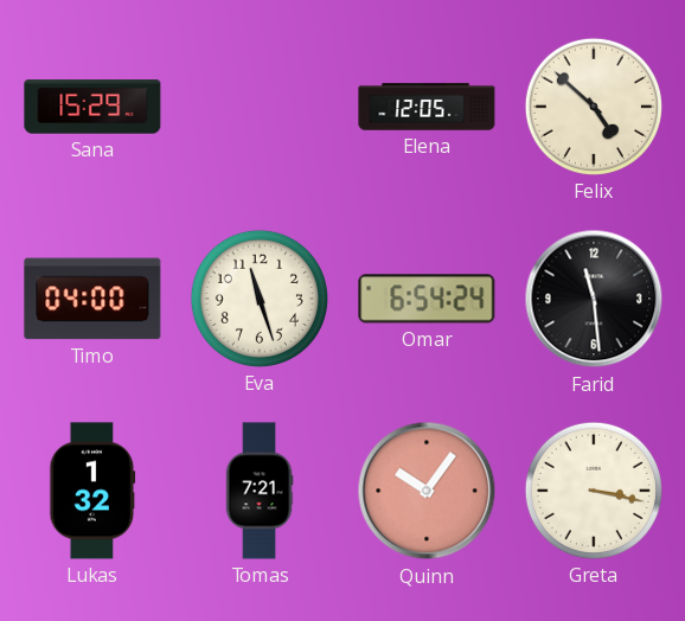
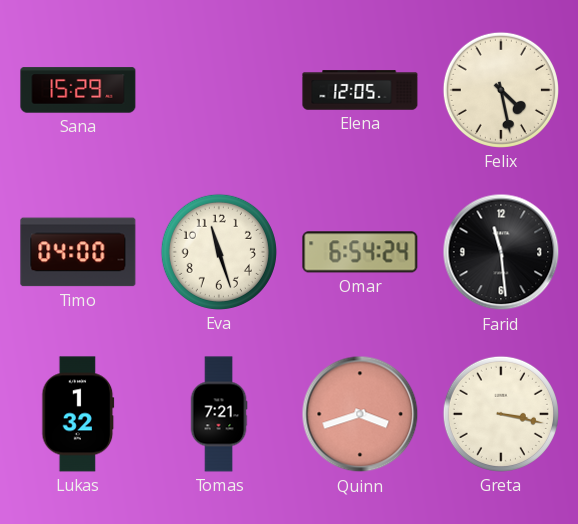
Felix: 4:52 -> 4:28
Quinn: 10:06 -> 3:42
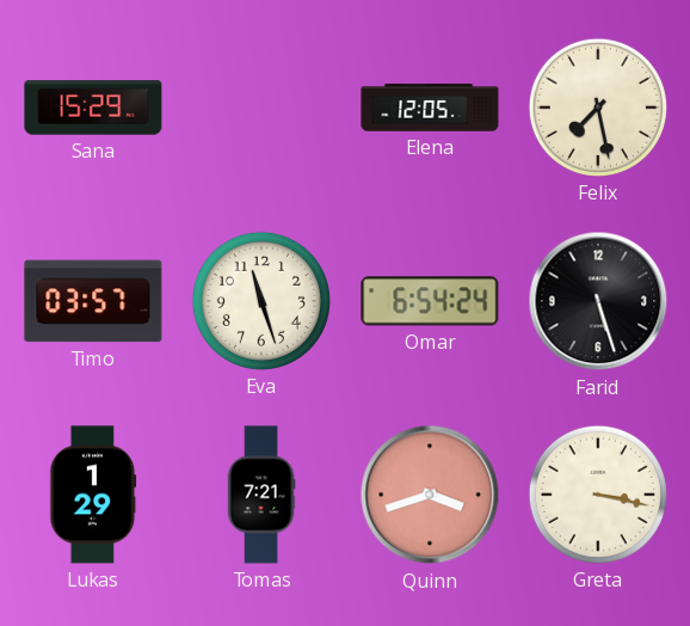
Felix: 4:28 -> 7:28
Timo: 04:00 -> 03:57
Farid: 11:29 -> 5:27
Lukas: 1:32 -> 1:29
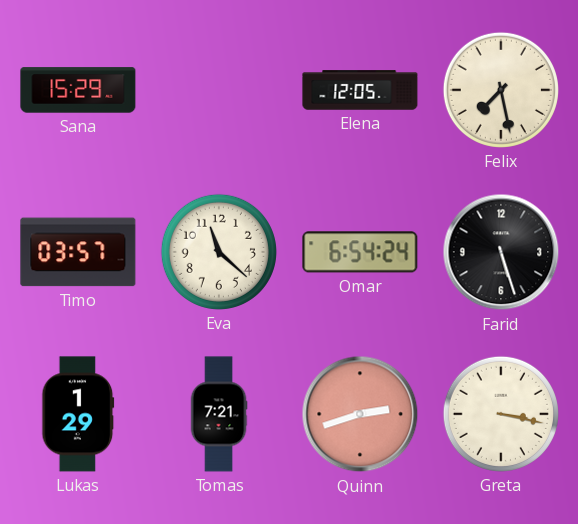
Eva: 11:27 -> 11:22
Quinn: 3:42 -> 2:42
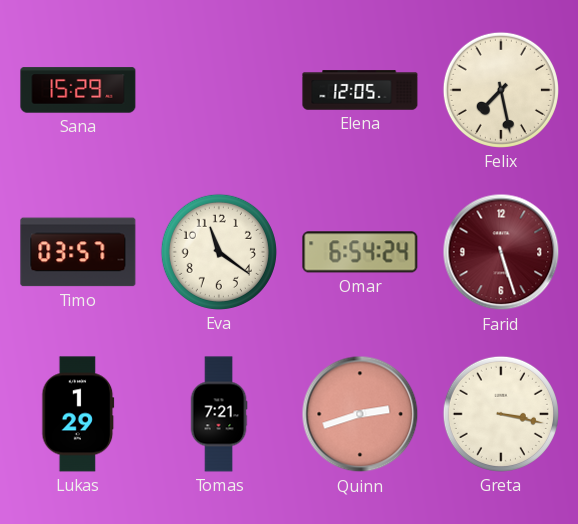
Eva: 11:22 -> 11:21
Farid dial: black -> burgundy
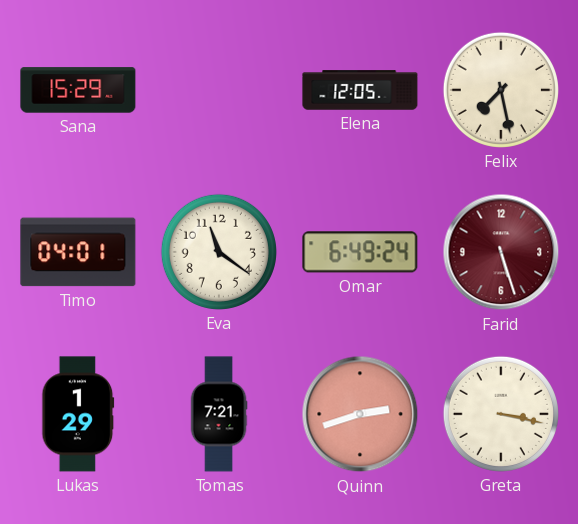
Timo: 03:57 -> 04:01
Omar: 6:54 -> 6:49
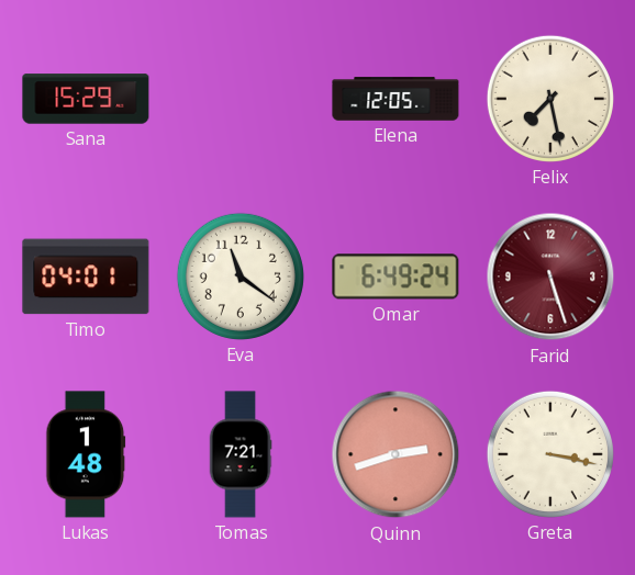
Lukas: 1:29 -> 1:48
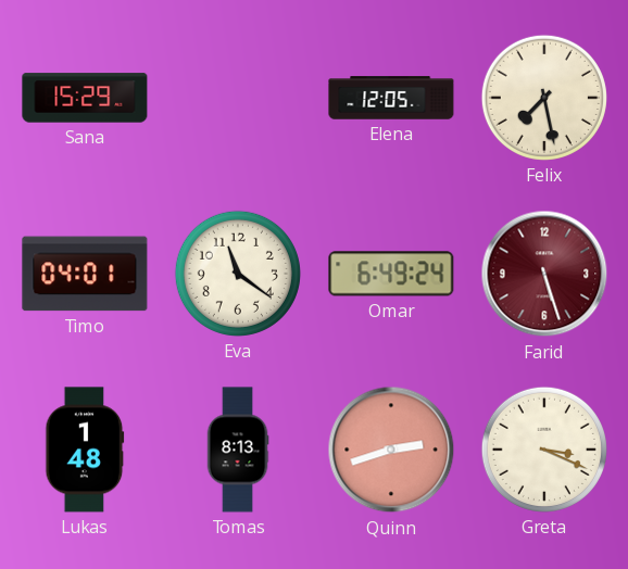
Tomas: 7:21 -> 8:13
Greta: 3:17 -> 3:19
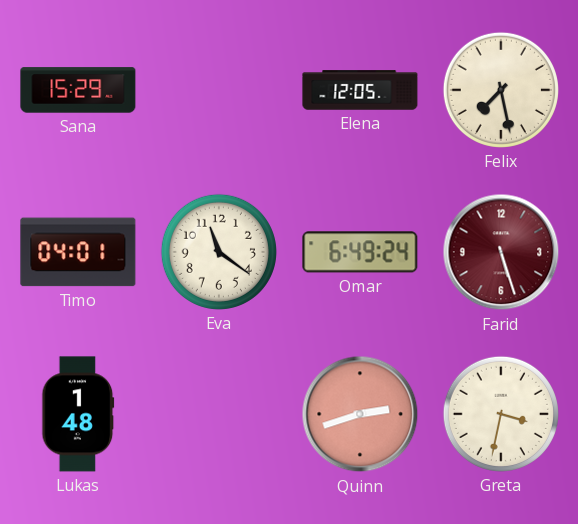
Tomas: 8:13 -> none
Greta: 3:19 -> 3:32
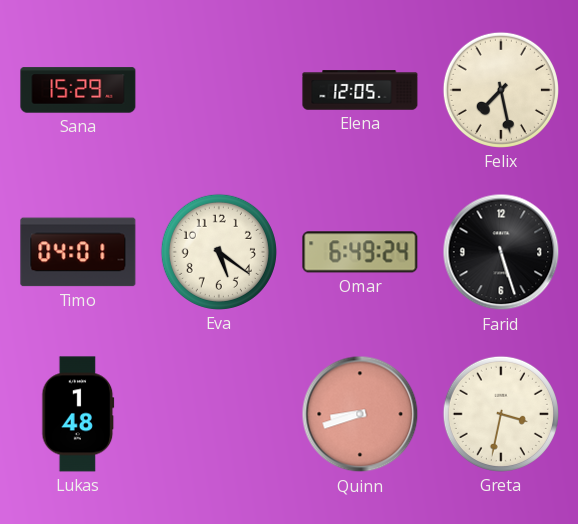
Eva: 11:21 -> 5:21
Farid dial: burgundy -> black
Quinn: 2:42 -> 8:42
